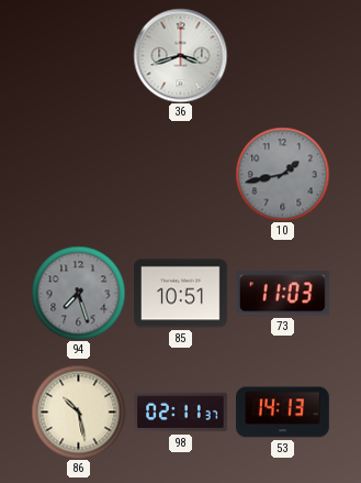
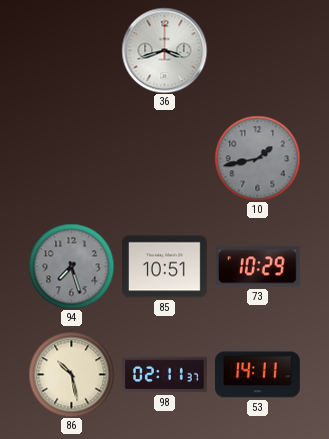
73: 11:03 -> 10:29
53: 14:13 -> 14:11
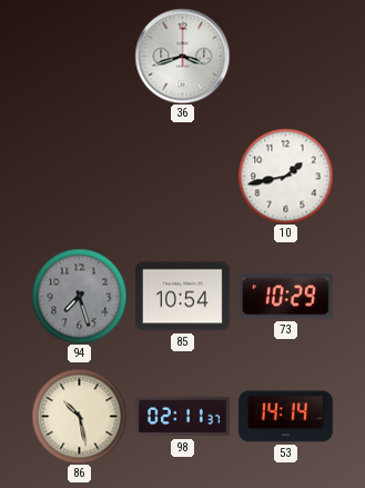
10 dial: grey -> white
85: 10:51 -> 10:54
53: 14:11 -> 14:14
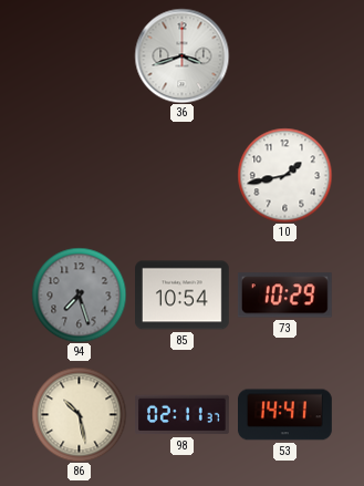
53: 14:14 -> 14:41
